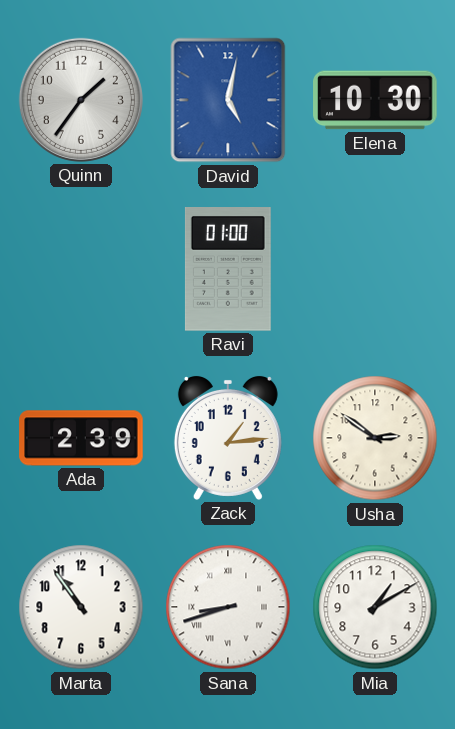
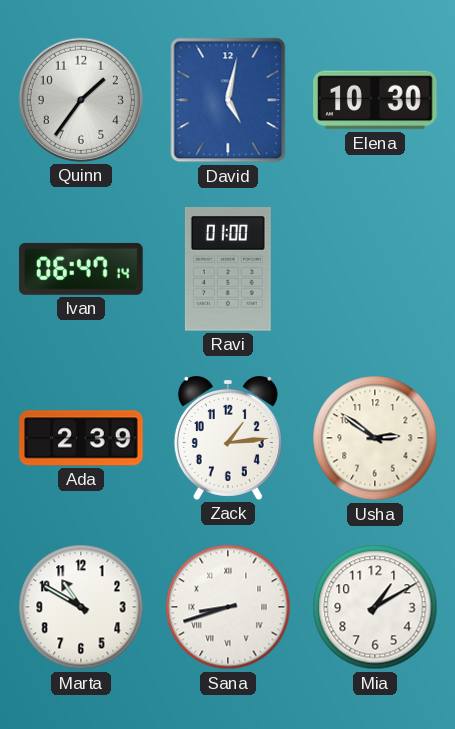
Ivan: none -> 06:47
Marta: 10:54 -> 10:50
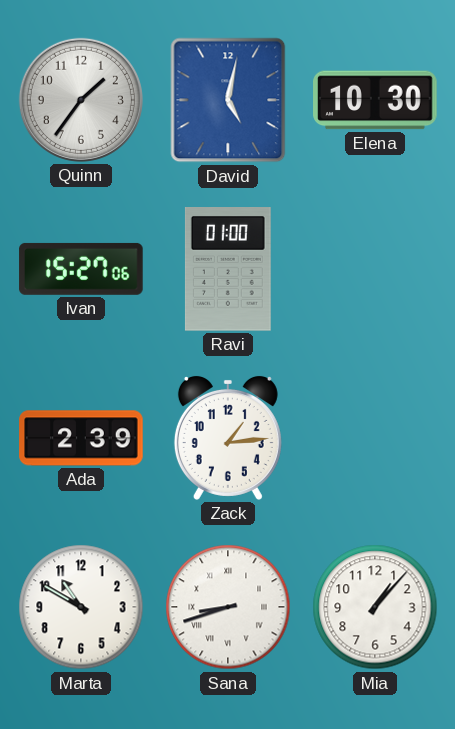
Ivan: 06:47 -> 15:27
Usha: 2:51 -> none
Mia: 1:10 -> 1:07
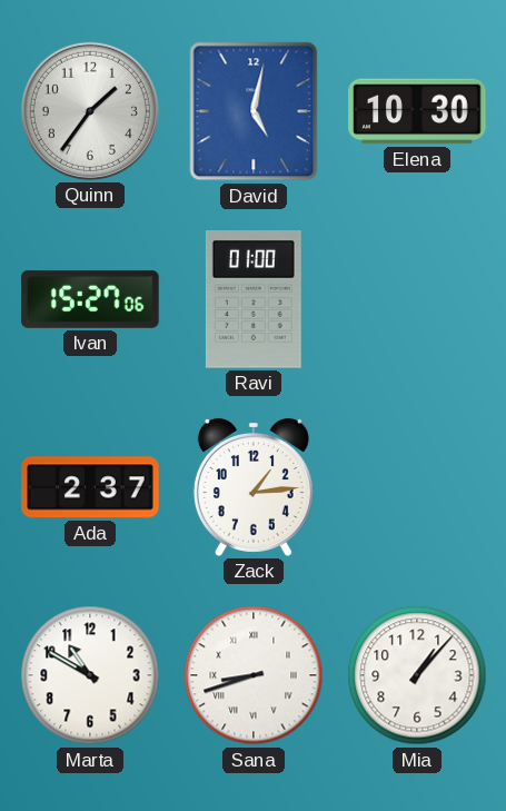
Ada: 2:39 -> 2:37
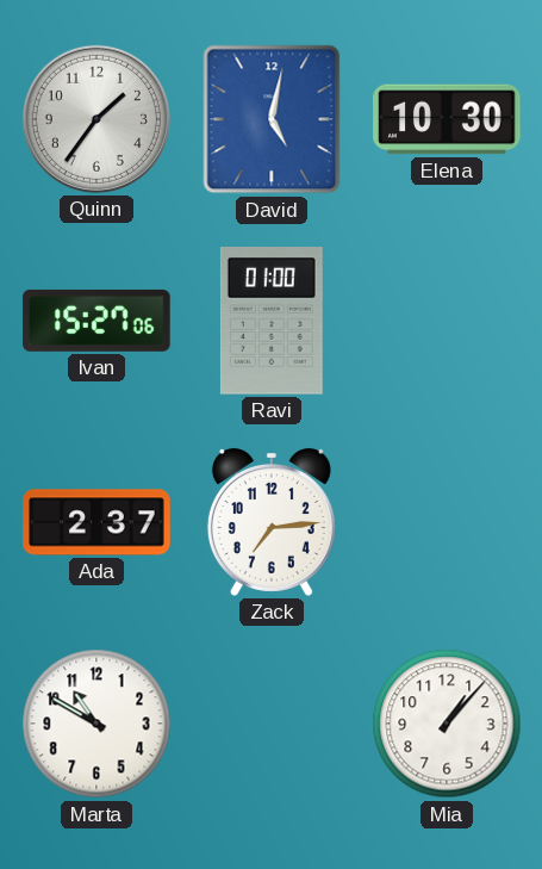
Zack: 1:14 -> 7:14
Sana: 8:42 -> none
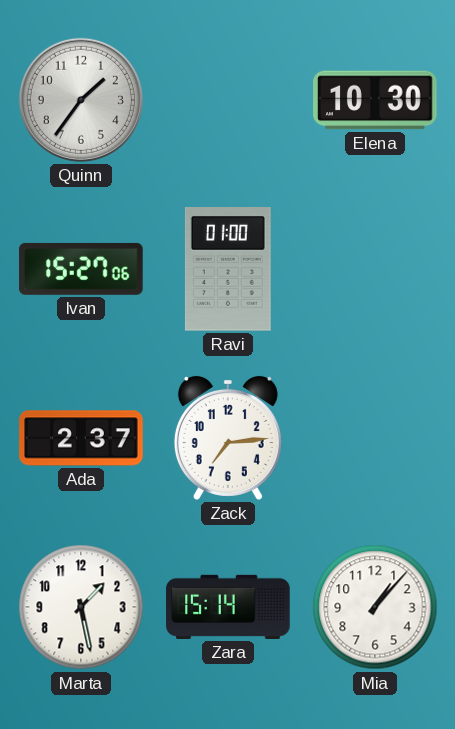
David: 5:02 -> none
Marta: 10:50 -> 1:28
Zara: none -> 15:14
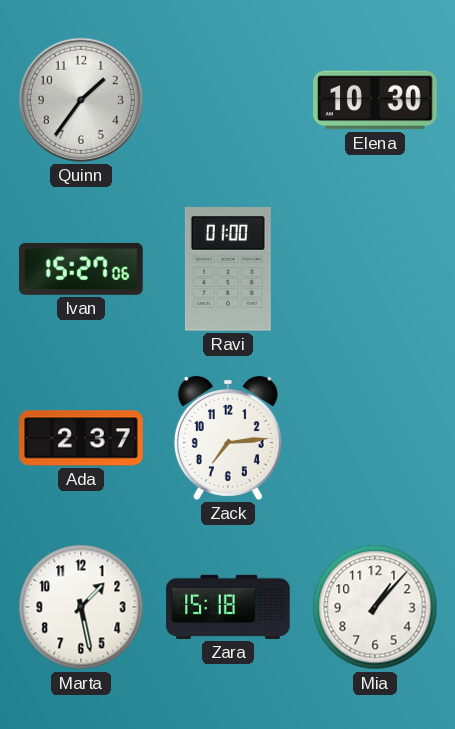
Zara: 15:14 -> 15:18
